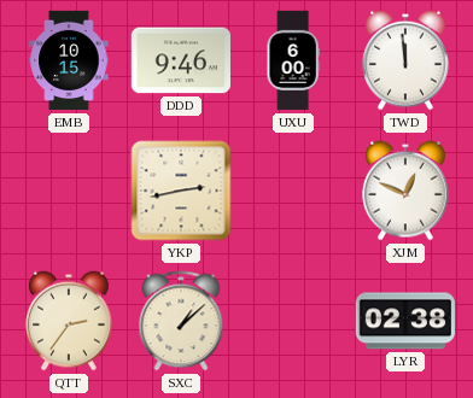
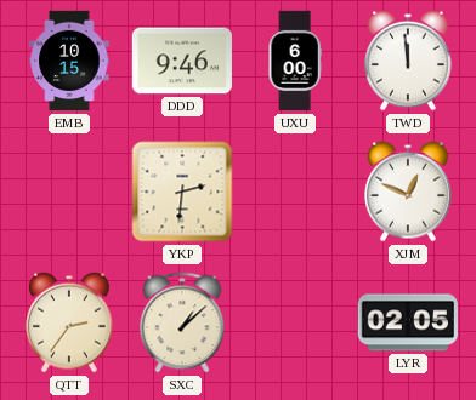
YKP: 2:43 -> 2:31
LYR: 02:38 -> 02:05
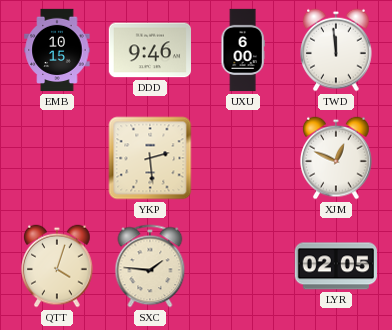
YKP: 2:31 -> 2:29
QTT: 2:36 -> 4:03
SXC: 1:08 -> 1:46
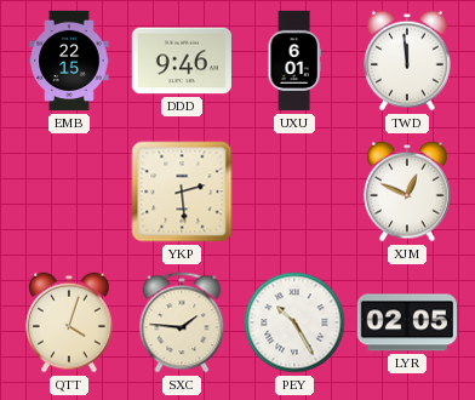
EMB: 10:15 -> 22:15
UXU: 6:00 -> 6:01
PEY: none -> 10:25
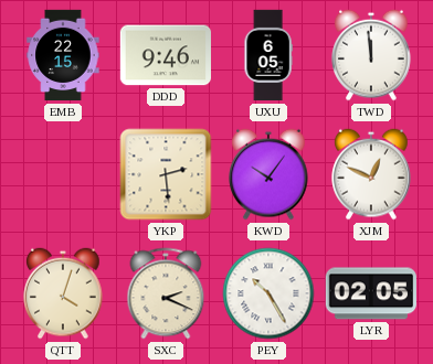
UXU: 6:01 -> 6:05
KWD: none -> 10:06
SXC: 1:46 -> 2:19
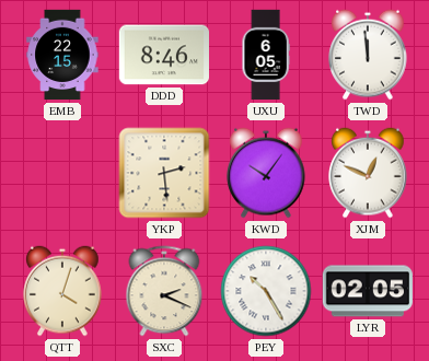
DDD: 9:46 -> 8:46
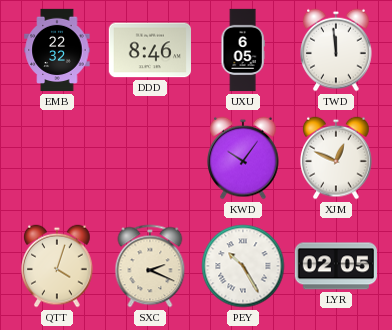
EMB: 22:15 -> 22:32
YKP: 2:29 -> none
